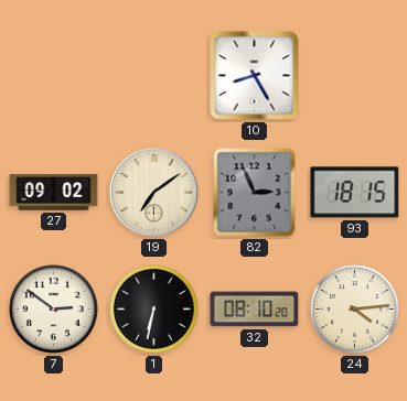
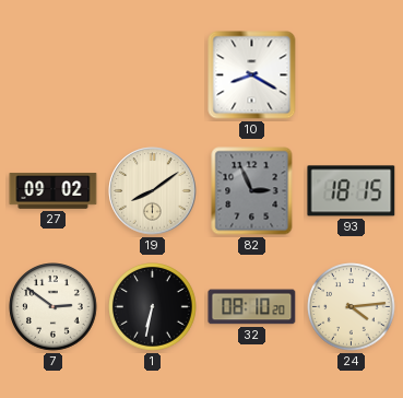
10: 8:25 -> 8:20
19: 7:09 -> 8:09
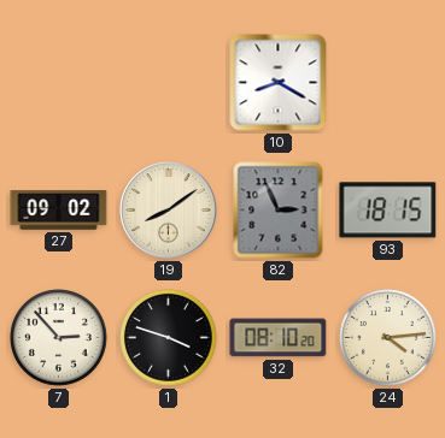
7: 2:51 -> 2:53
1: 6:32 -> 3:48
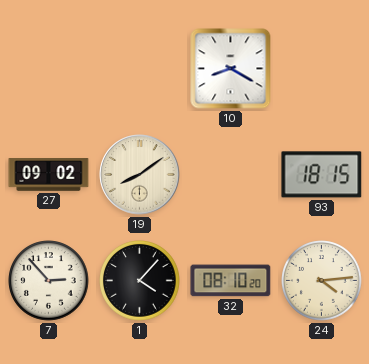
82: 2:56 -> none
1: 3:48 -> 4:07
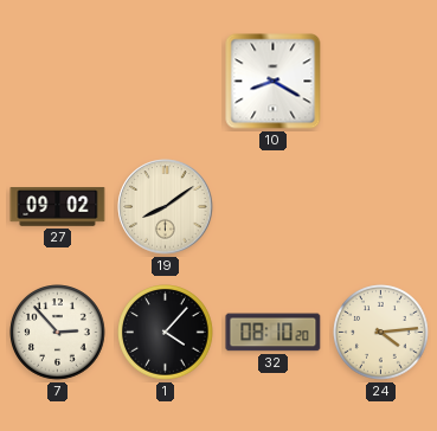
93: 18:15 -> none
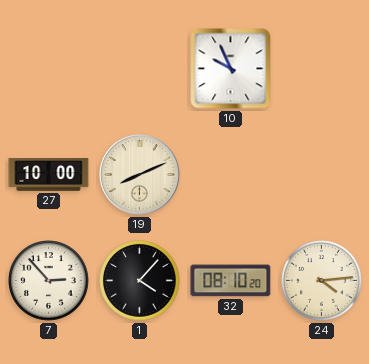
10: 8:20 -> 9:56
27: 09:02 -> 10:00
19: 8:09 -> 8:11
